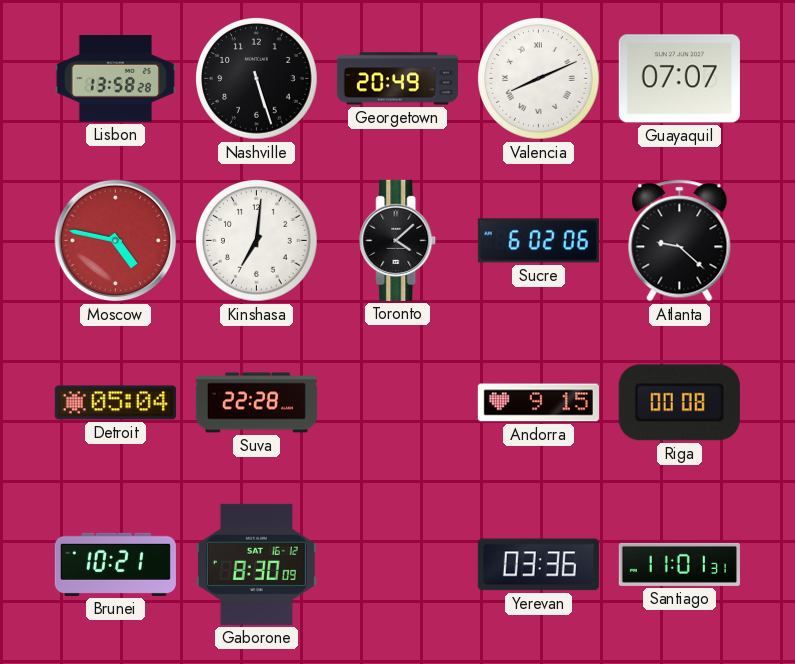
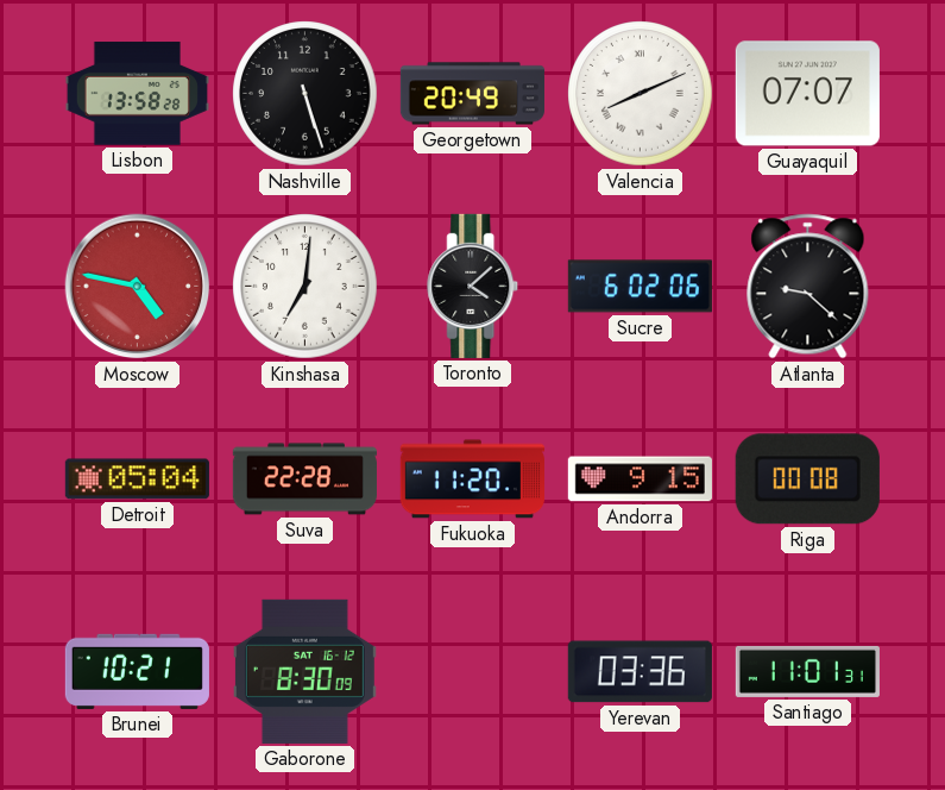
Fukuoka: none -> 11:20
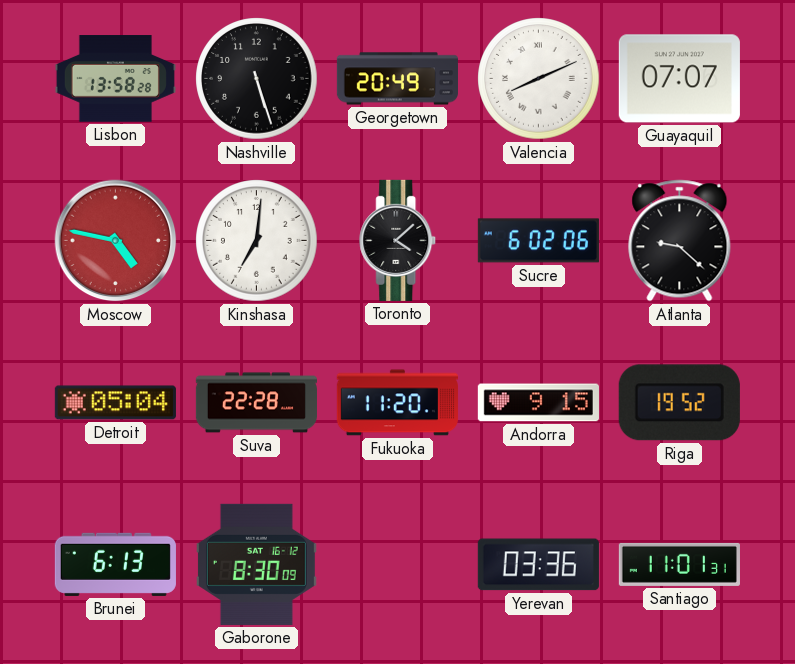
Riga: 00:08 -> 19:52
Brunei: 10:21 -> 6:13
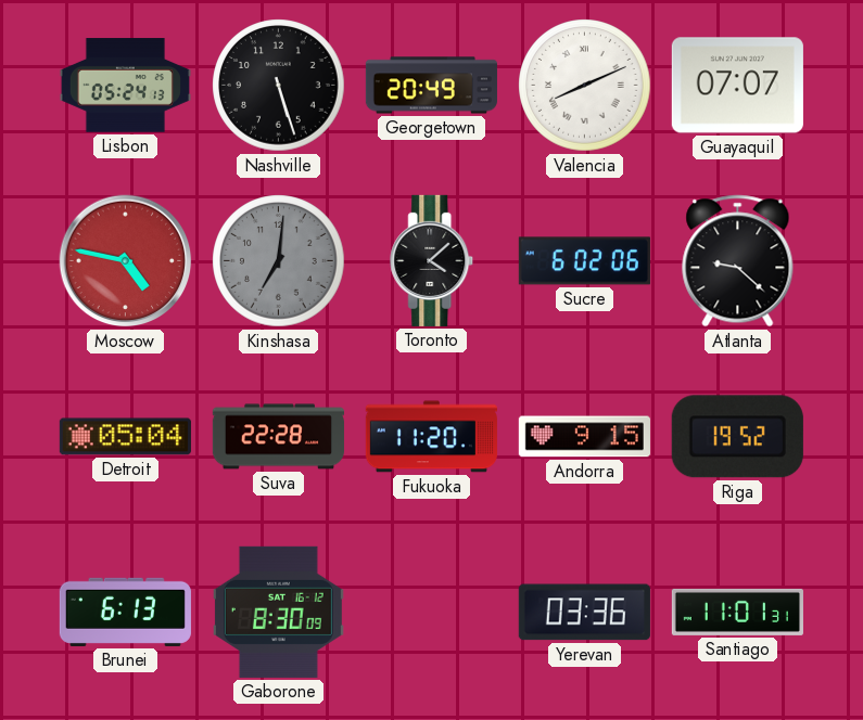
Lisbon: 13:58 -> 05:24
Kinshasa dial: white -> grey
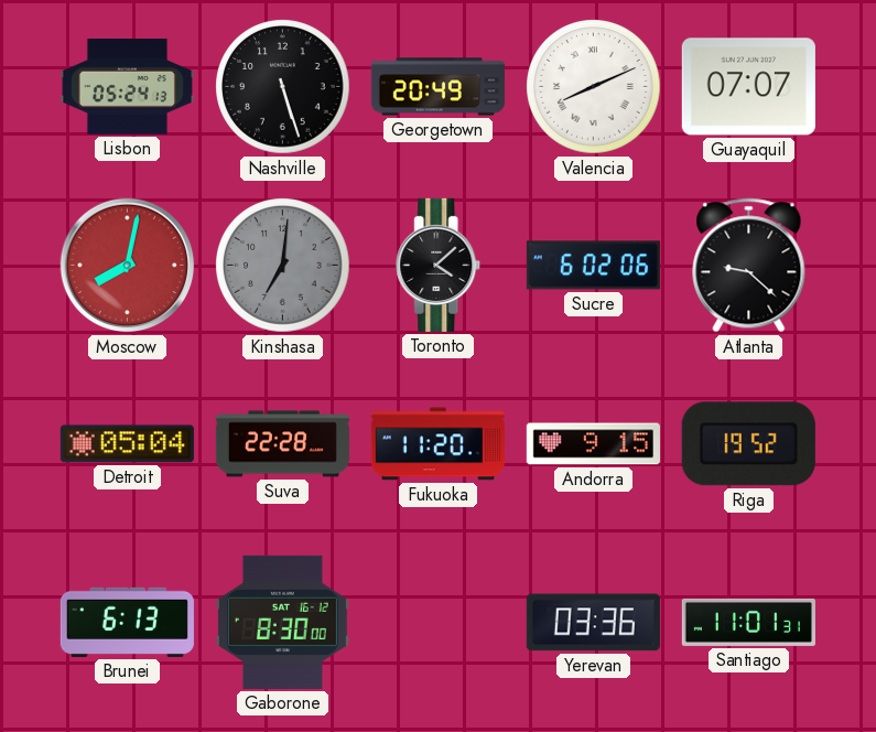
Moscow: 4:47 -> 8:02
Gaborone: 8:30:09 -> 8:30:00
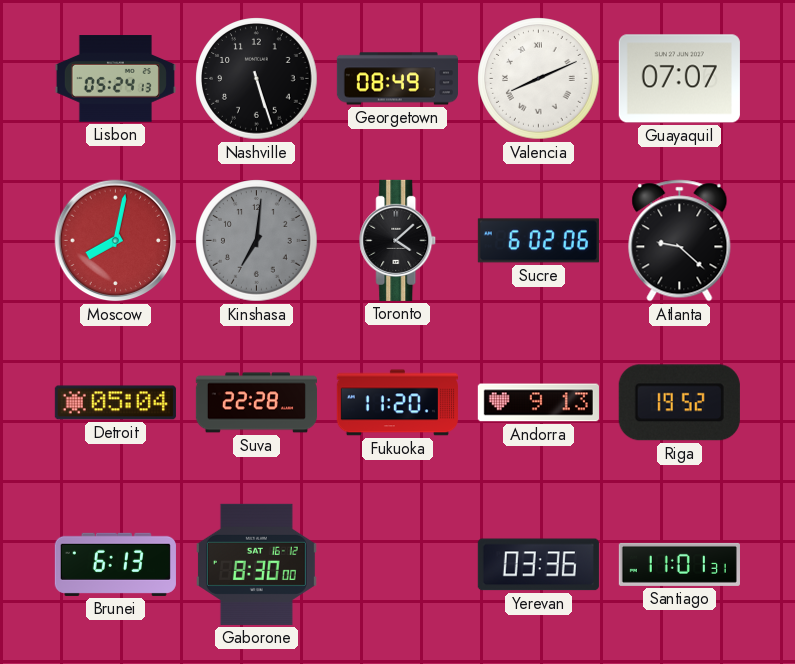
Georgetown: 20:49 -> 08:49
Andorra: 9:15 -> 9:13
